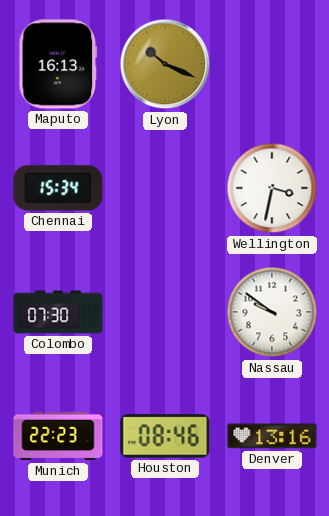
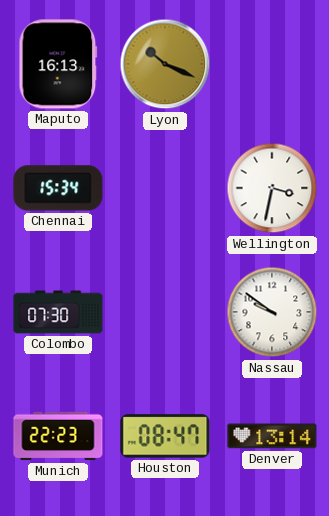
Houston: 08:46 -> 08:47
Denver: 13:16 -> 13:14
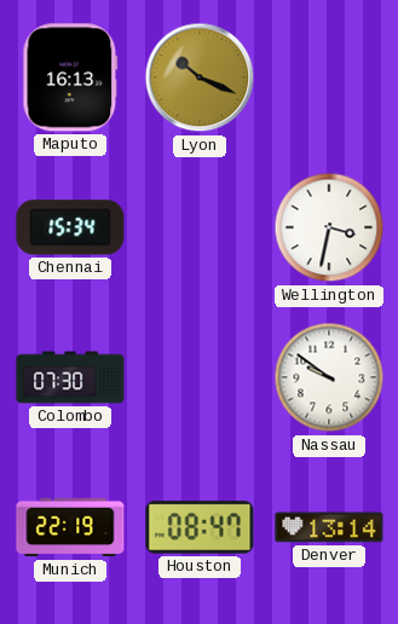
Munich: 22:23 -> 22:19
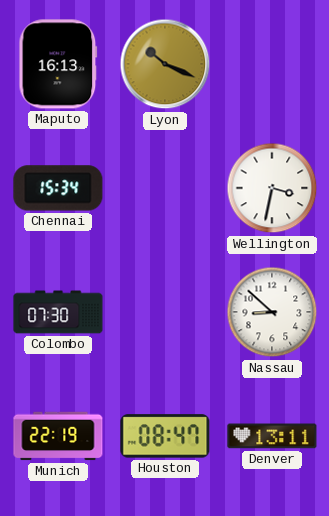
Nassau: 9:51 -> 8:52
Denver: 13:14 -> 13:11
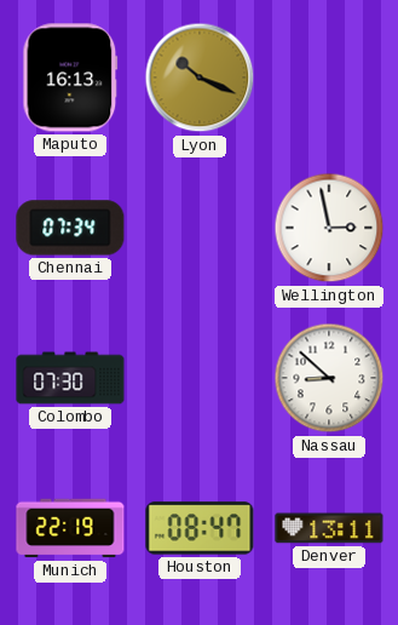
Chennai: 15:34 -> 07:34
Wellington: 3:32 -> 2:58
